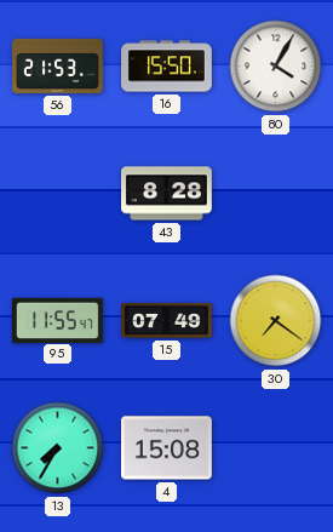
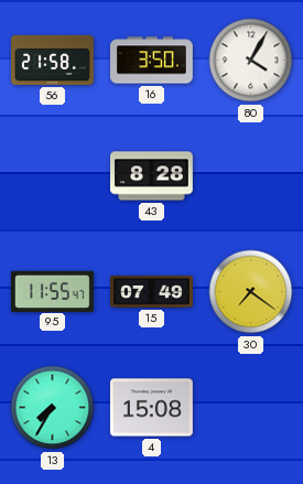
56: 21:53 -> 21:58
16: 15:50 -> 3:50
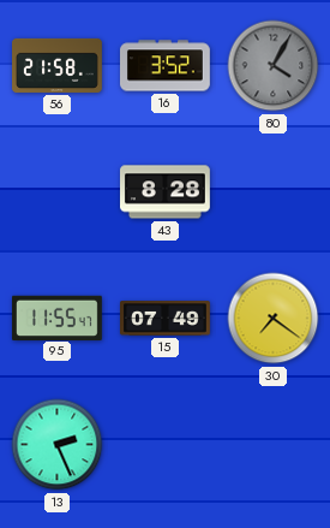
16: 3:50 -> 3:52
80 dial: white -> grey
13: 7:35 -> 2:26
4: 15:08 -> none
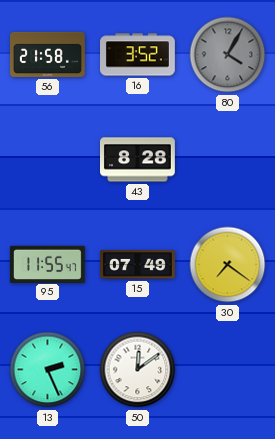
50: none -> 12:09
